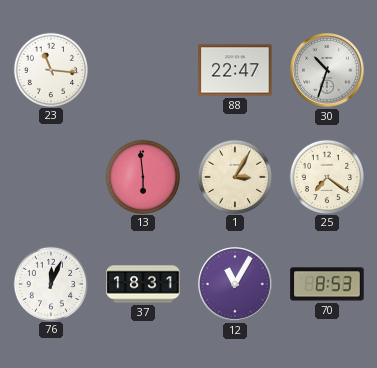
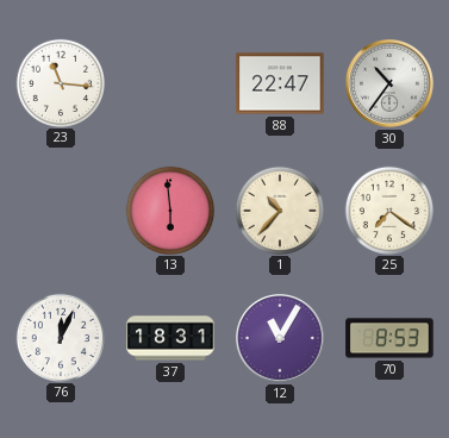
30: 10:33 -> 10:36
1: 3:05 -> 10:37
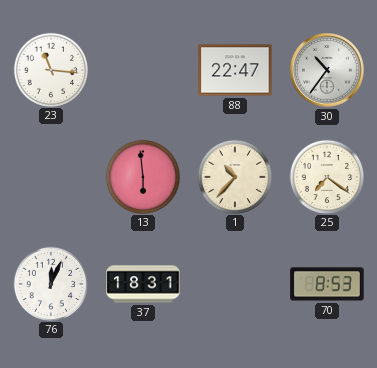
12: 11:05 -> none
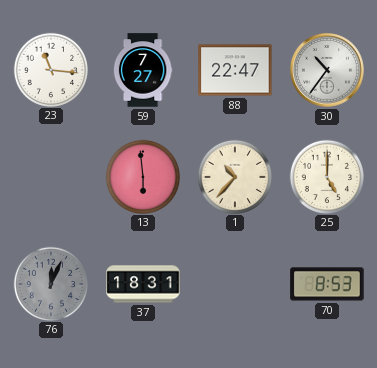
59: none -> 7:27
25: 7:21 -> 5:00
76 dial: white -> grey
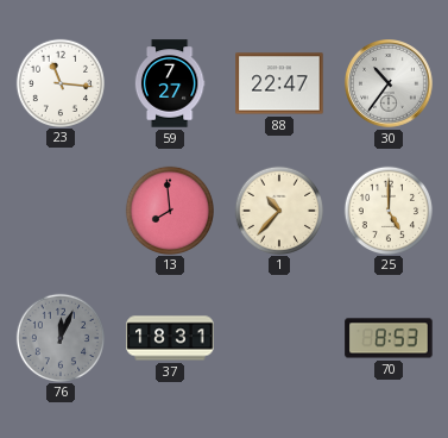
13: 5:59 -> 7:59
